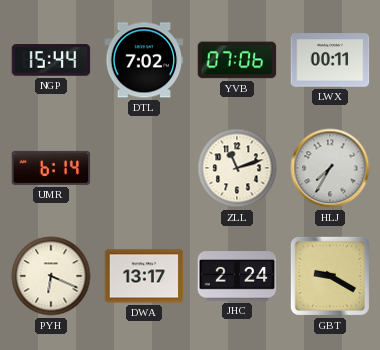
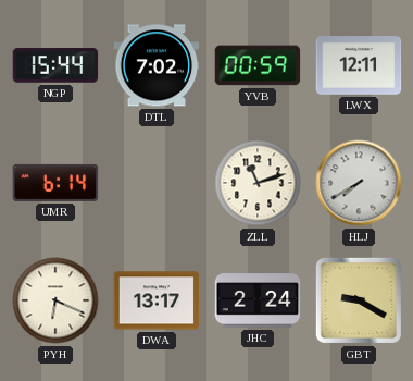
YVB: 07:06 -> 00:59
LWX: 00:11 -> 12:11
HLJ: 7:35 -> 7:40
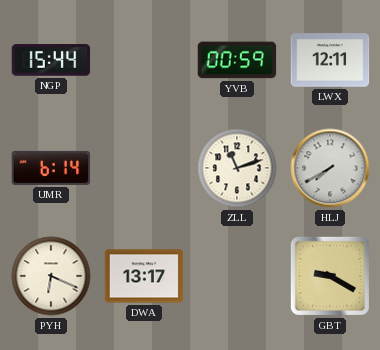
DTL: 7:02 -> none
JHC: 2:24 -> none
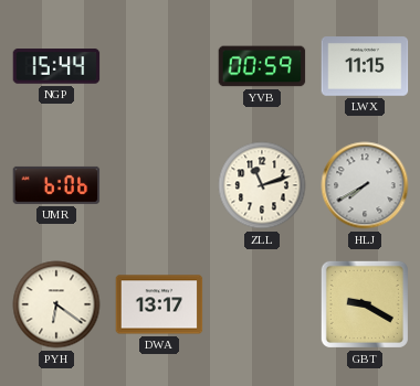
LWX: 12:11 -> 11:15
UMR: 6:14 -> 6:06
PYH: 6:19 -> 6:21
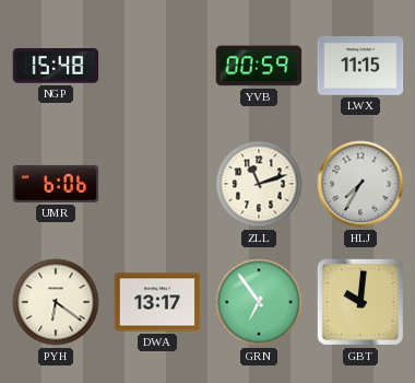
NGP: 15:44 -> 15:48
HLJ: 7:40 -> 7:35
GRN: none -> 6:54
GBT: 9:20 -> 10:01
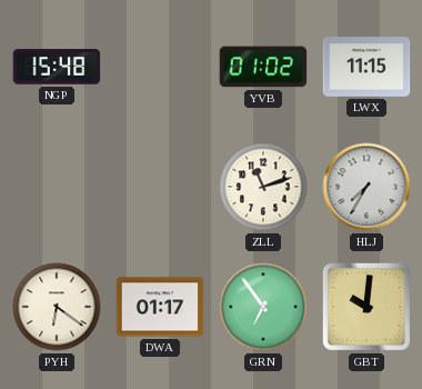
YVB: 00:59 -> 01:02
UMR: 6:06 -> none
DWA: 13:17 -> 01:17
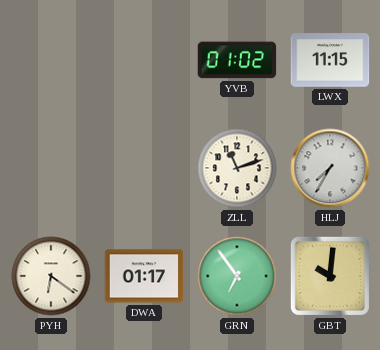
NGP: 15:48 -> none
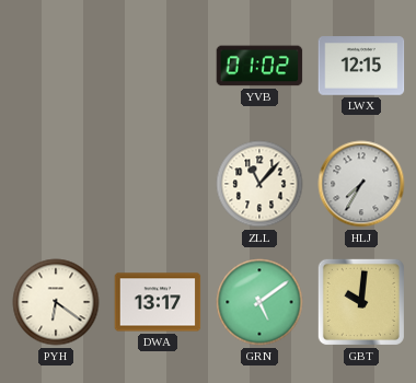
LWX: 11:15 -> 12:15
ZLL: 11:12 -> 11:07
DWA: 01:17 -> 13:17
GRN: 6:54 -> 5:09
